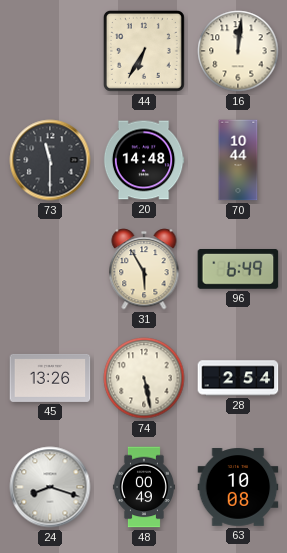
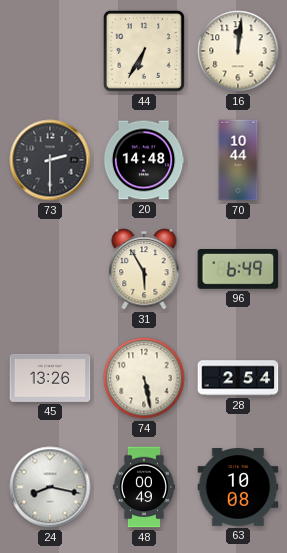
73: 11:30 -> 2:30
24: 8:18 -> 8:17
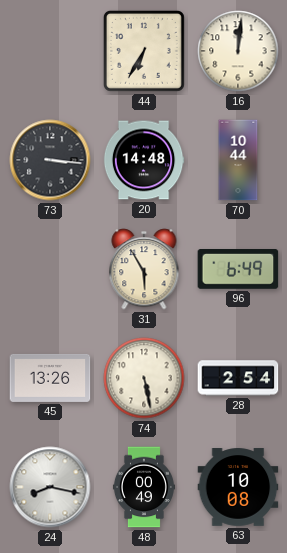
73: 2:30 -> 3:16
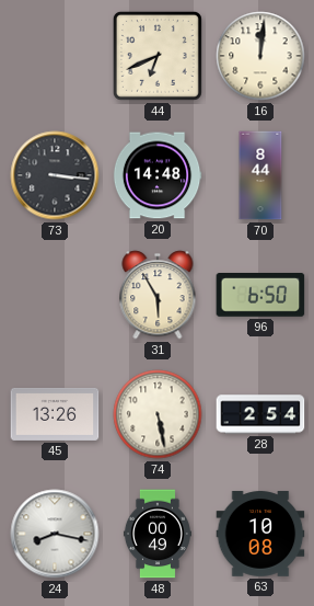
44: 6:35 -> 6:41
70: 10:44 -> 8:44
96: 6:49 -> 6:50
